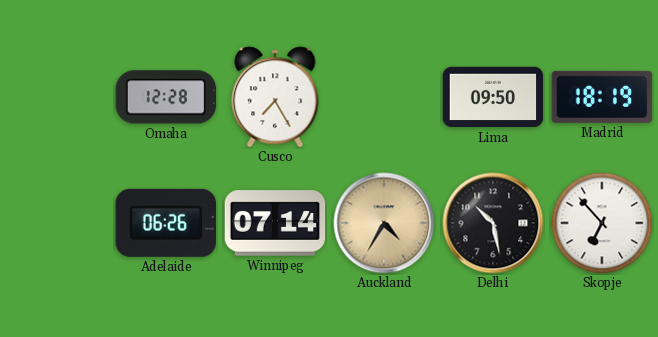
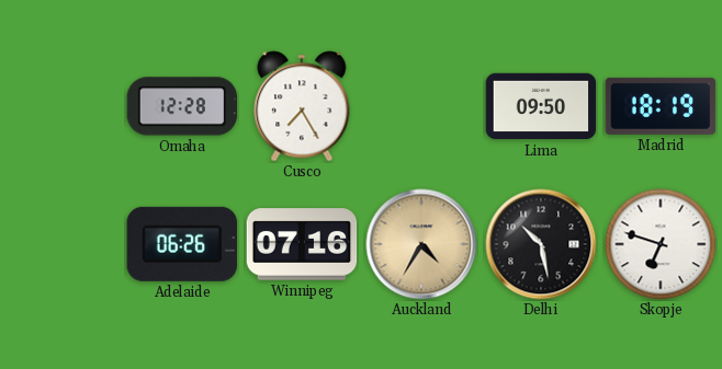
Winnipeg: 07:14 -> 07:16
Skopje: 6:53 -> 6:48
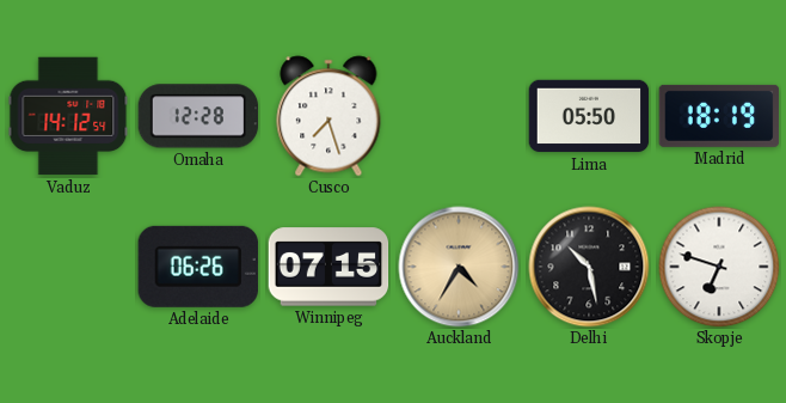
Vaduz: none -> 14:12
Cusco: 7:25 -> 7:27
Lima: 09:50 -> 05:50
Winnipeg: 07:16 -> 07:15
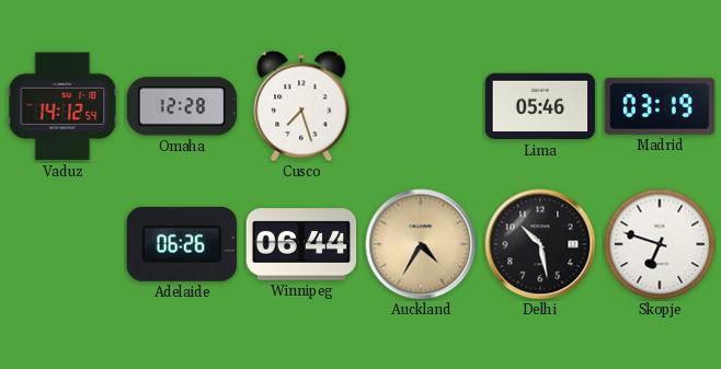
Lima: 05:50 -> 05:46
Madrid: 18:19 -> 03:19
Winnipeg: 07:15 -> 06:44
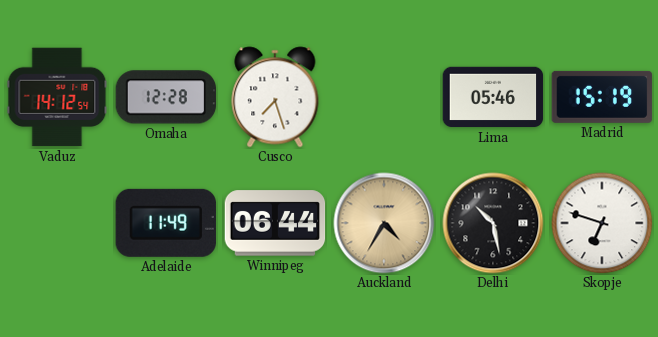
Madrid: 03:19 -> 15:19
Adelaide: 06:26 -> 11:49
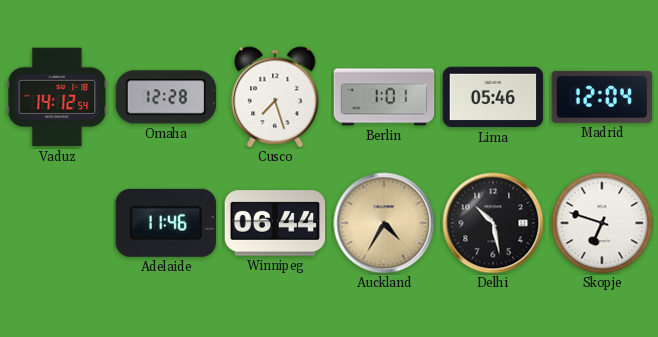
Berlin: none -> 1:01
Madrid: 15:19 -> 12:04
Adelaide: 11:49 -> 11:46
